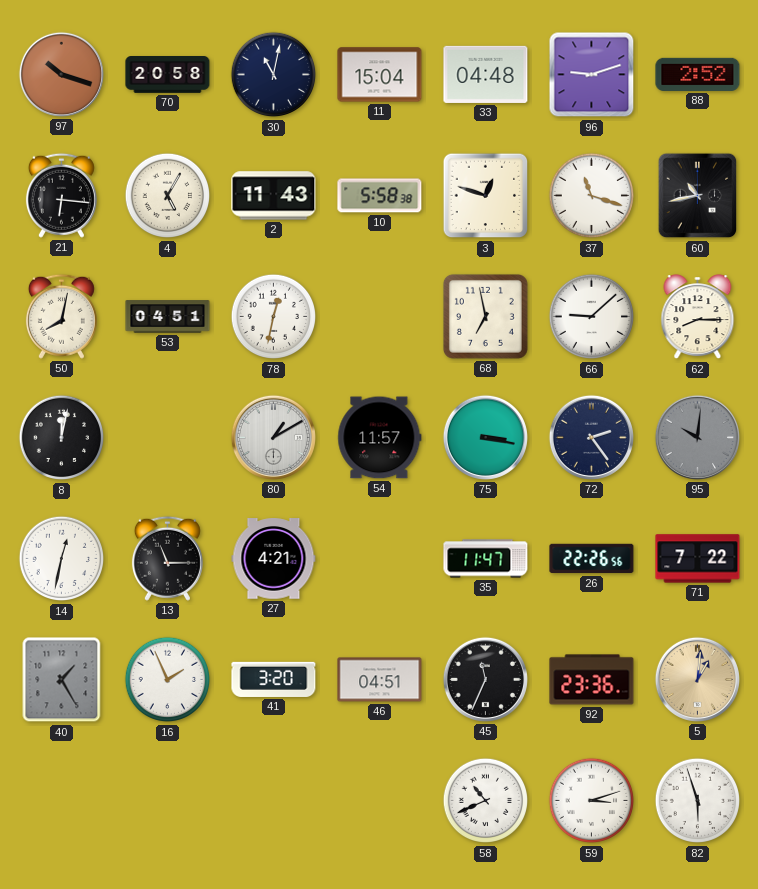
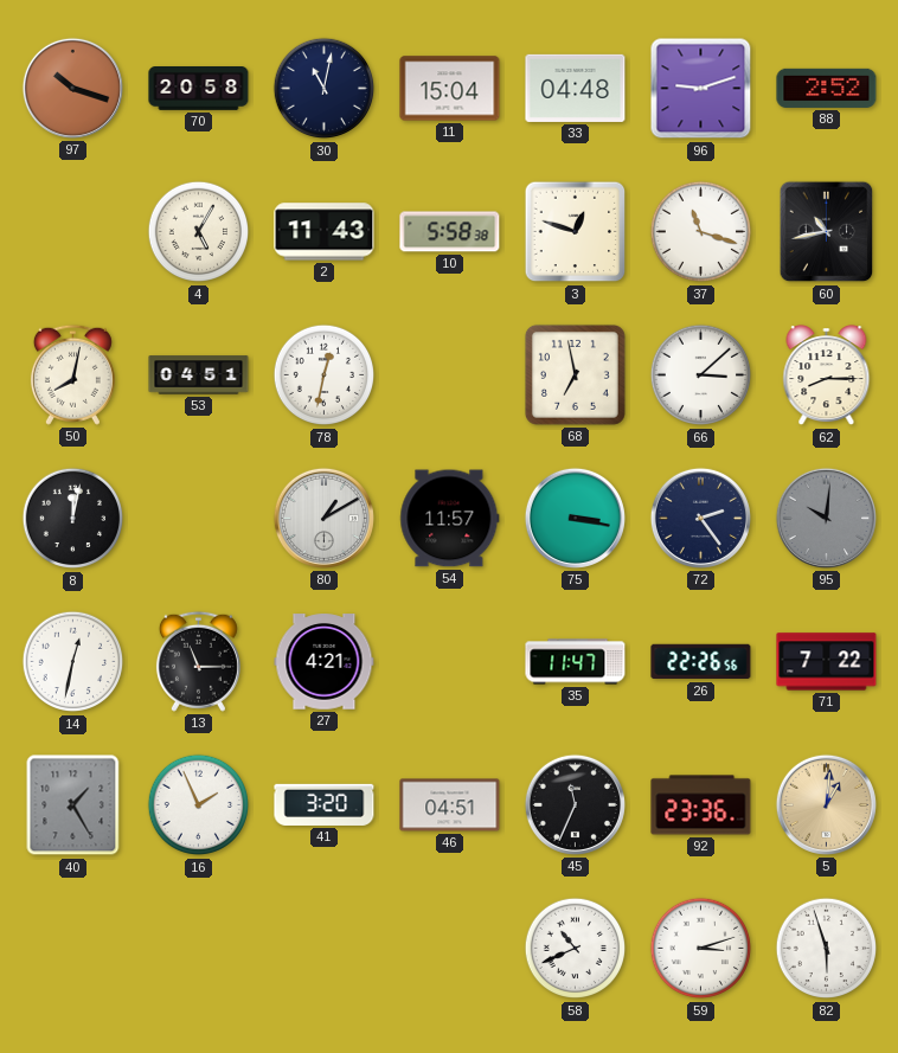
21: 6:16 -> none
66: 9:08 -> 3:08
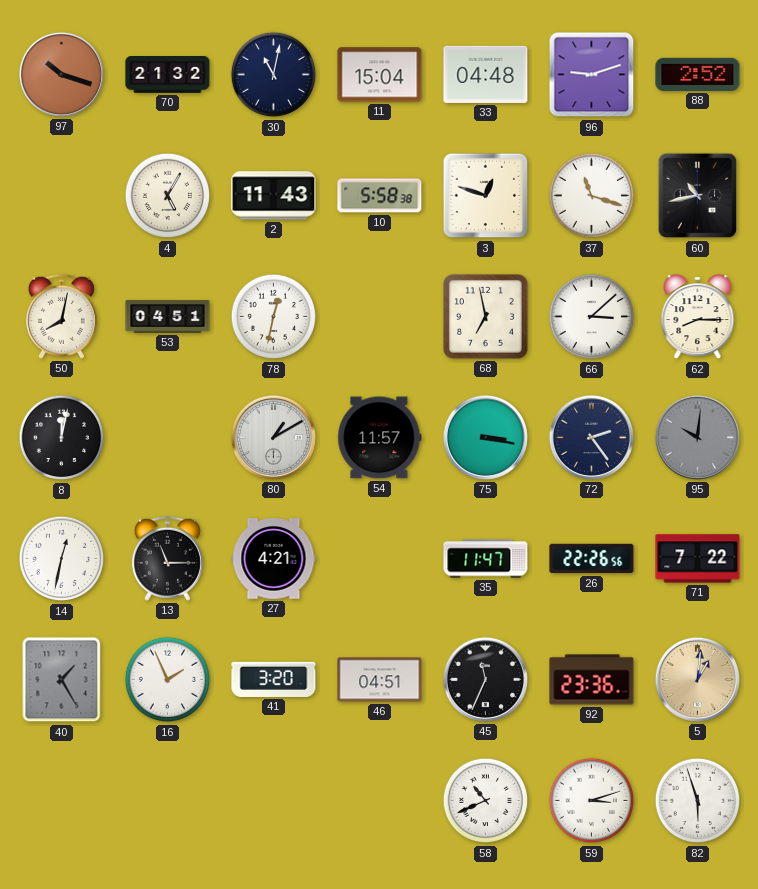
70: 20:58 -> 21:32
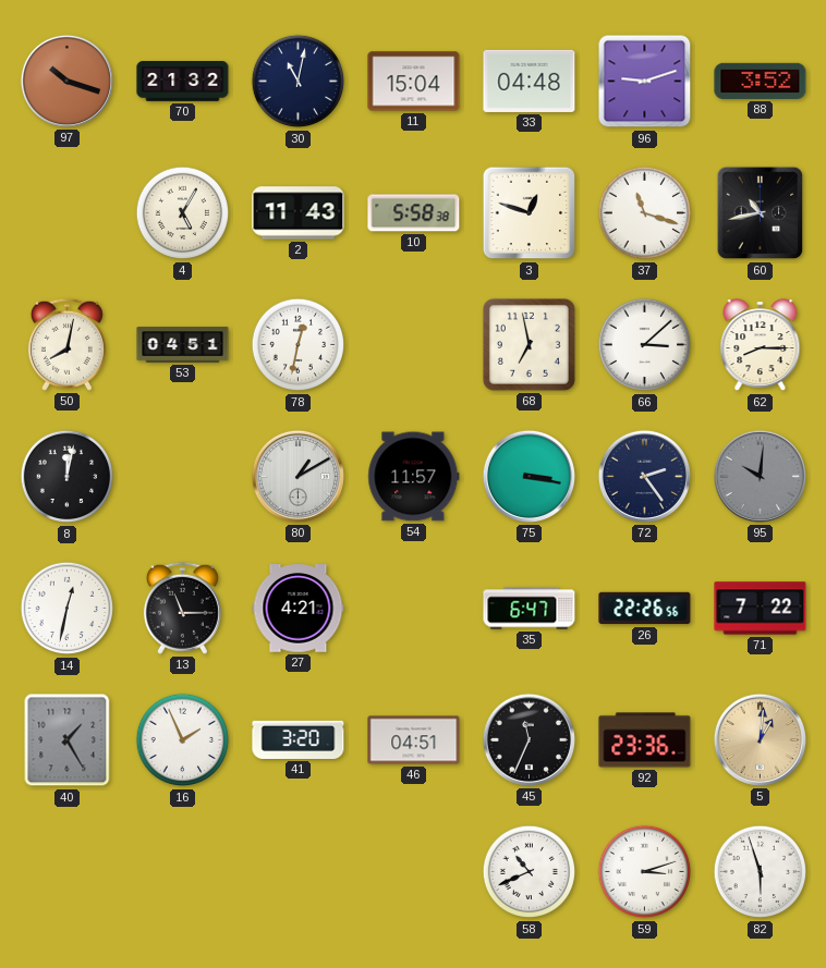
88: 2:52 -> 3:52
35: 11:47 -> 6:47
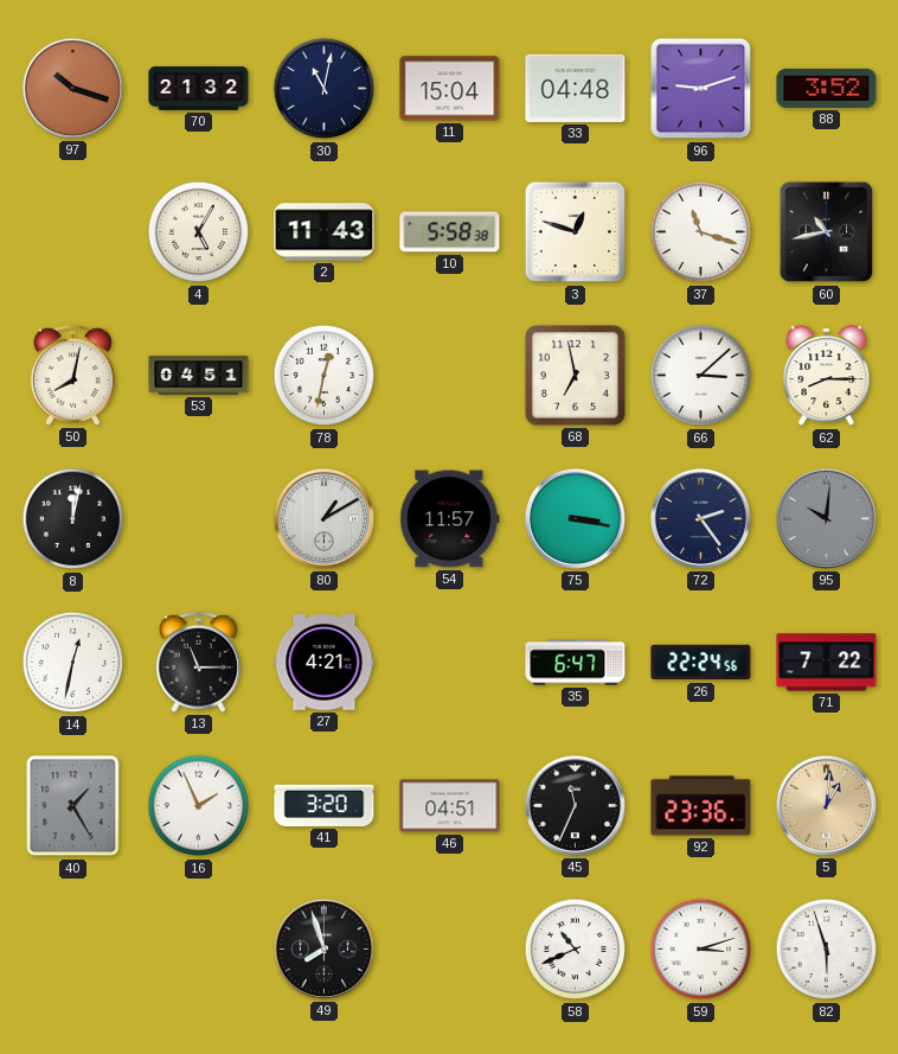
26: 22:26 -> 22:24
49: none -> 7:57
